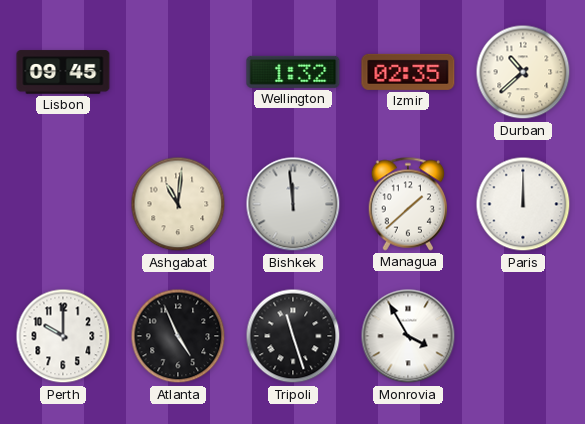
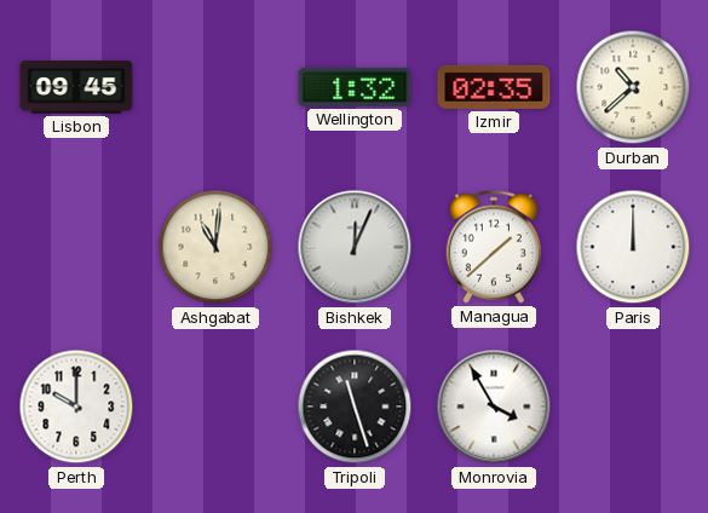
Bishkek: 11:59 -> 12:04
Atlanta: 4:56 -> none
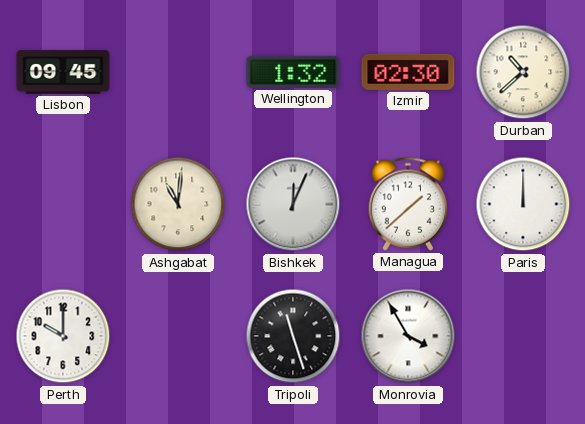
Izmir: 02:35 -> 02:30
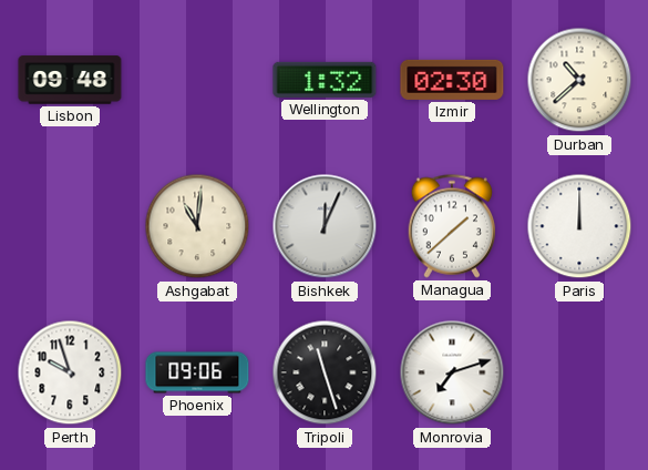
Lisbon: 09:45 -> 09:48
Perth: 10:00 -> 9:57
Phoenix: none -> 09:06
Monrovia: 3:55 -> 7:12
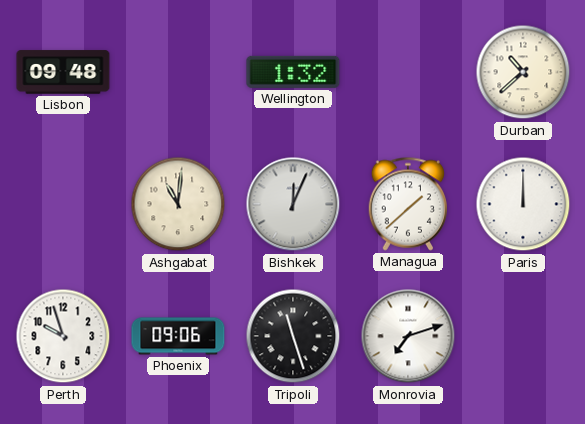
Izmir: 02:30 -> none
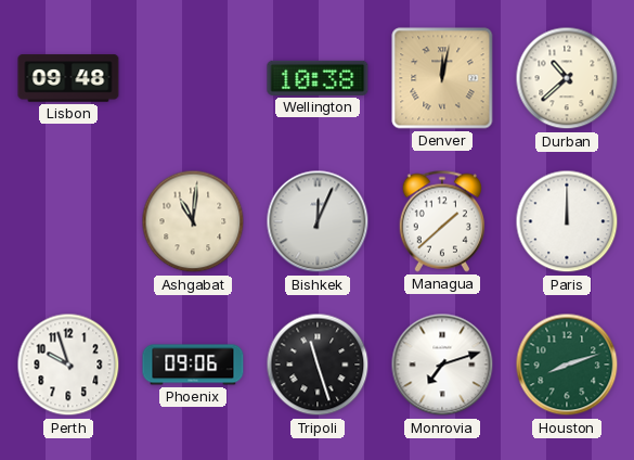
Wellington: 1:32 -> 10:38
Denver: none -> 12:02
Houston: none -> 8:12
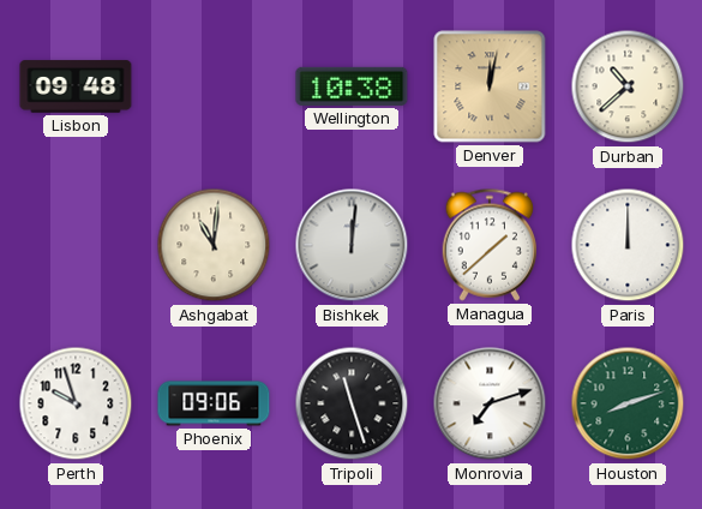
Bishkek: 12:04 -> 12:01
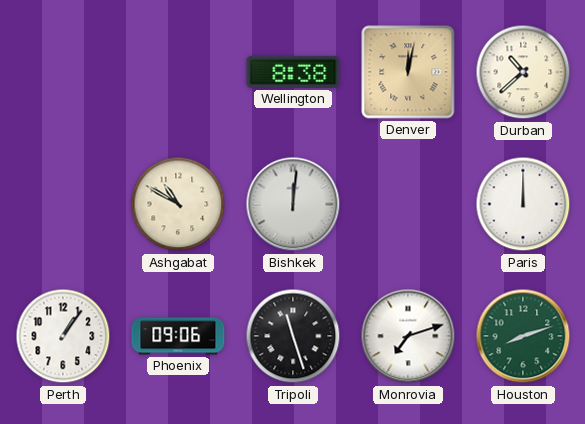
Lisbon: 09:48 -> none
Wellington: 10:38 -> 8:38
Ashgabat: 11:01 -> 10:50
Managua: 1:38 -> none
Perth: 9:57 -> 1:06
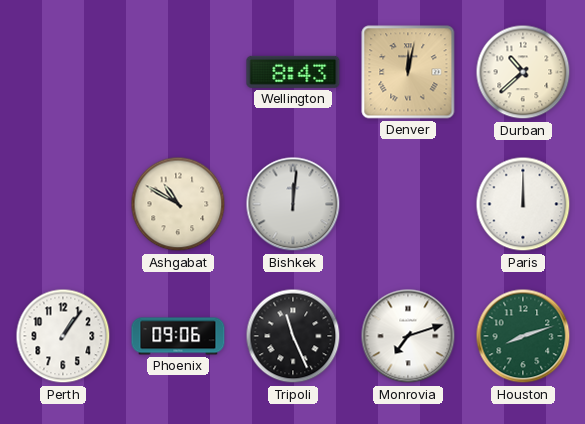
Wellington: 8:38 -> 8:43
Tripoli: 11:27 -> 11:26
